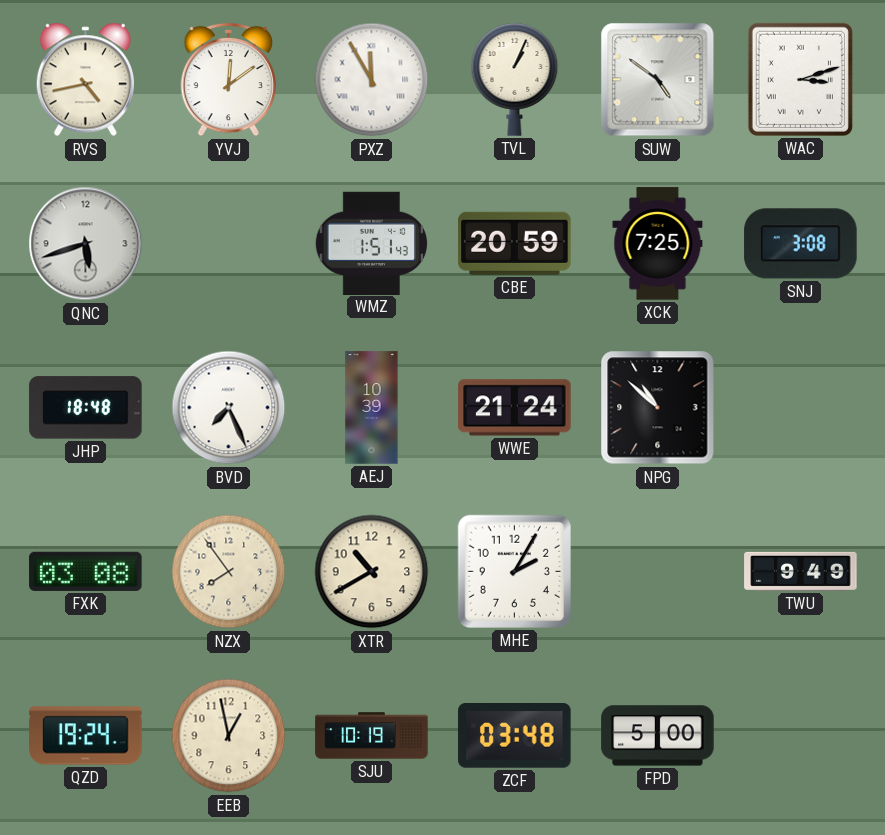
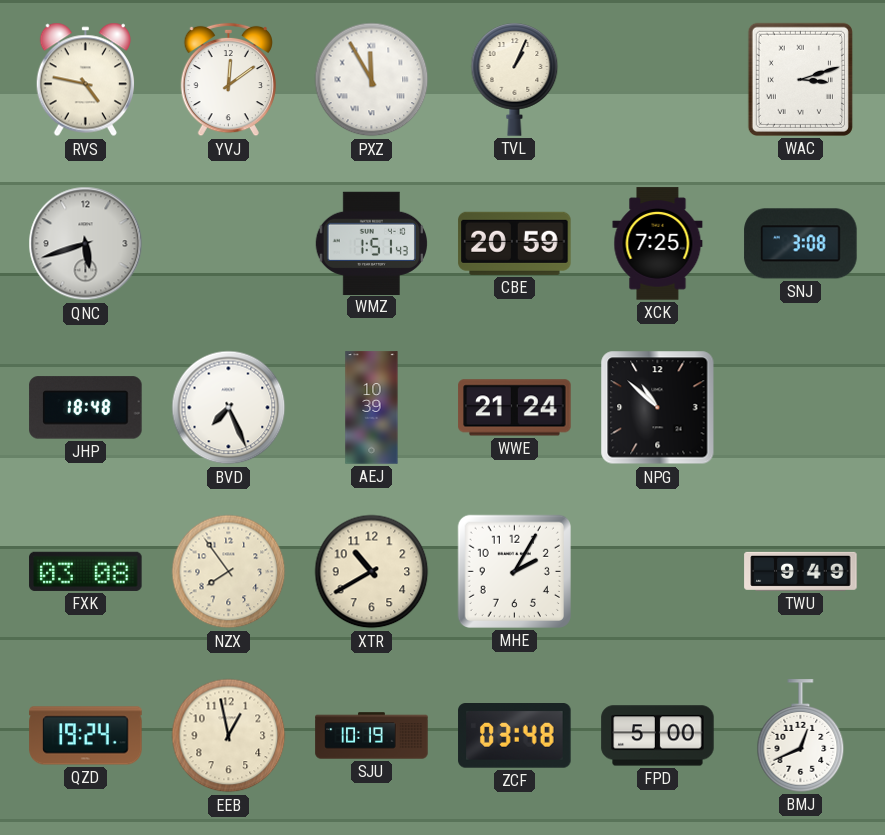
RVS: 4:43 -> 4:47
SUW: 4:51 -> none
BMJ: none -> 12:41
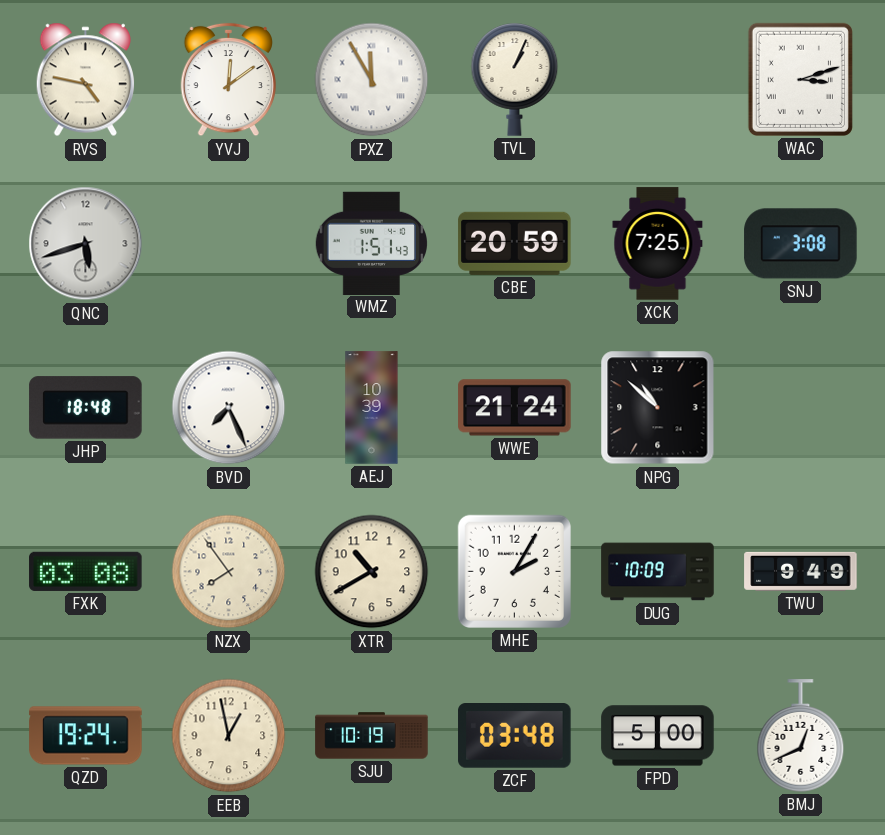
DUG: none -> 10:09
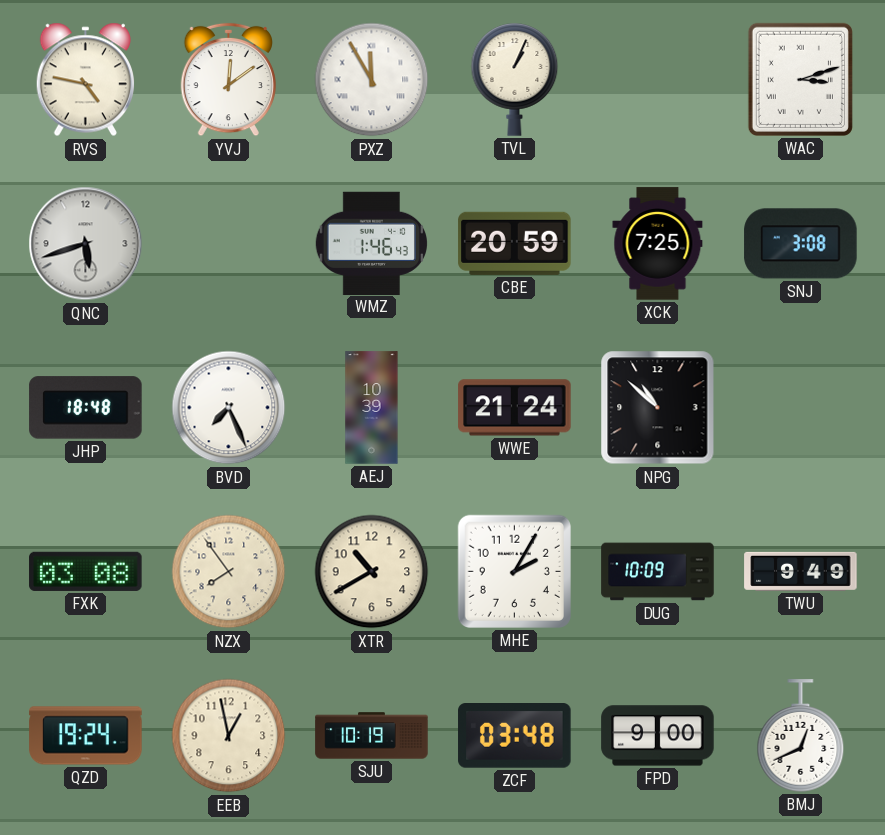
WMZ: 1:51 -> 1:46
FPD: 5:00 -> 9:00
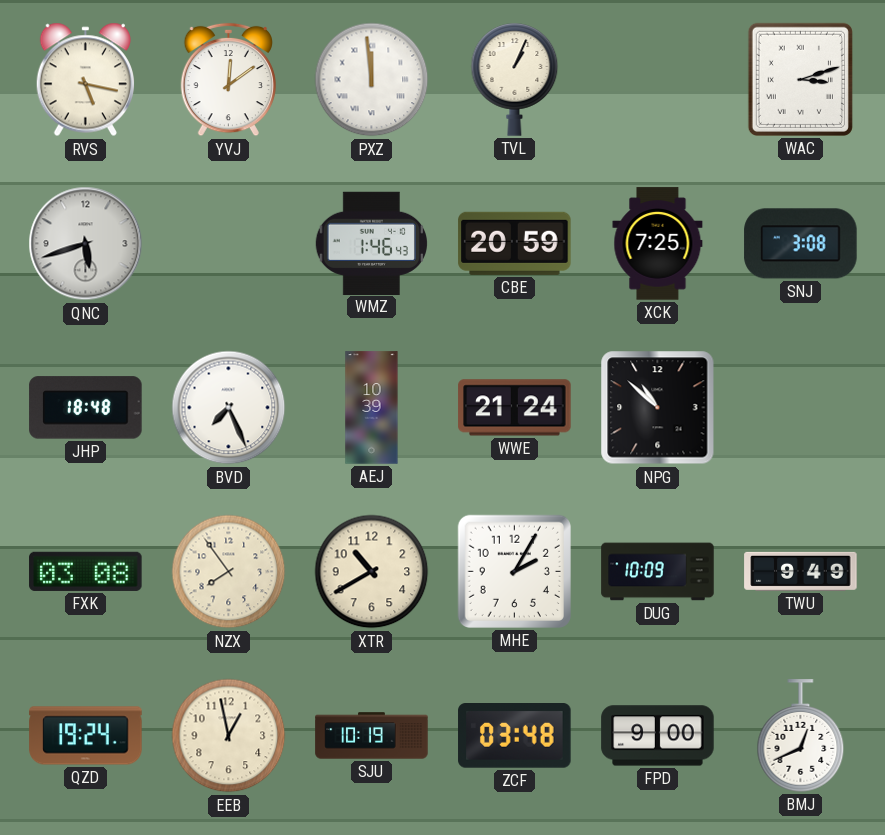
RVS: 4:47 -> 5:17
PXZ: 11:55 -> 11:59
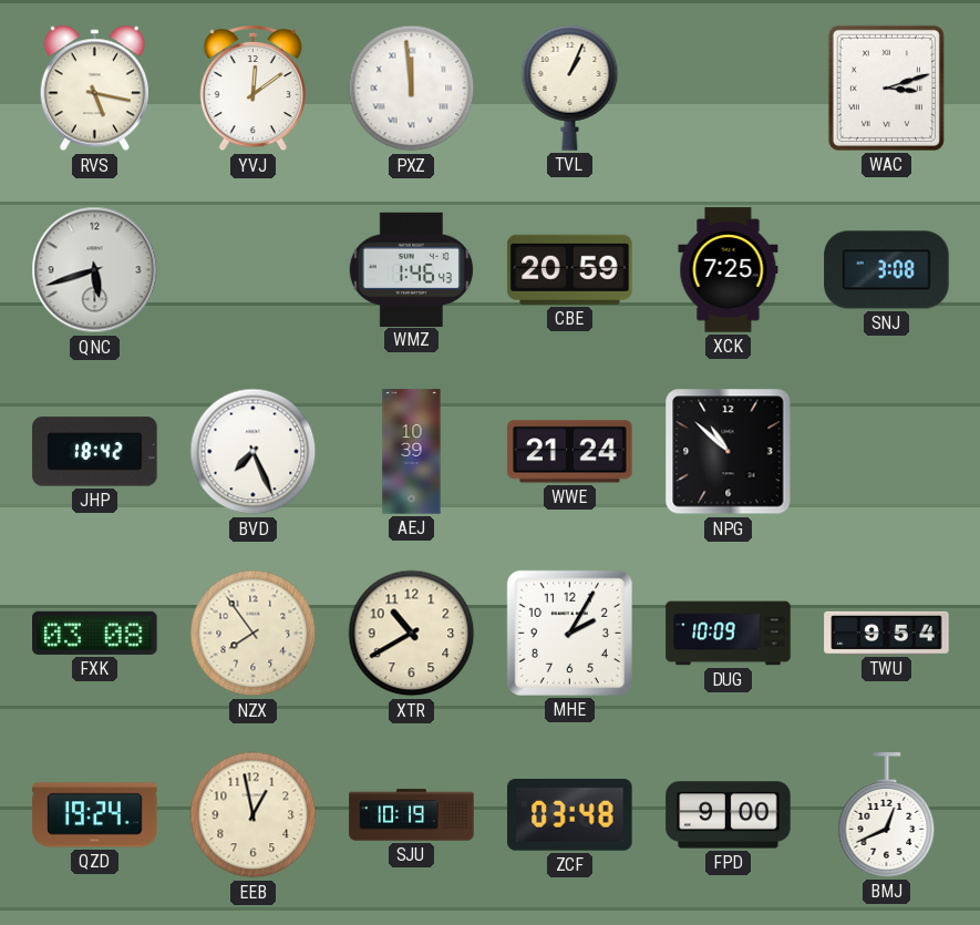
JHP: 18:48 -> 18:42
TWU: 9:49 -> 9:54
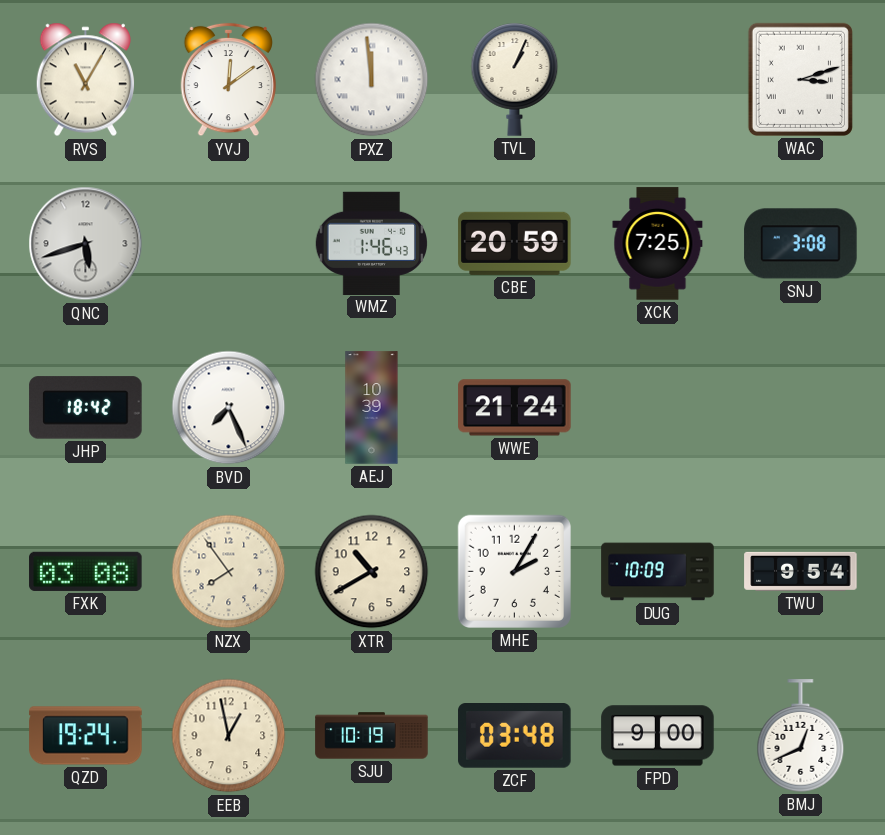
RVS: 5:17 -> 11:05
NPG: 10:52 -> none
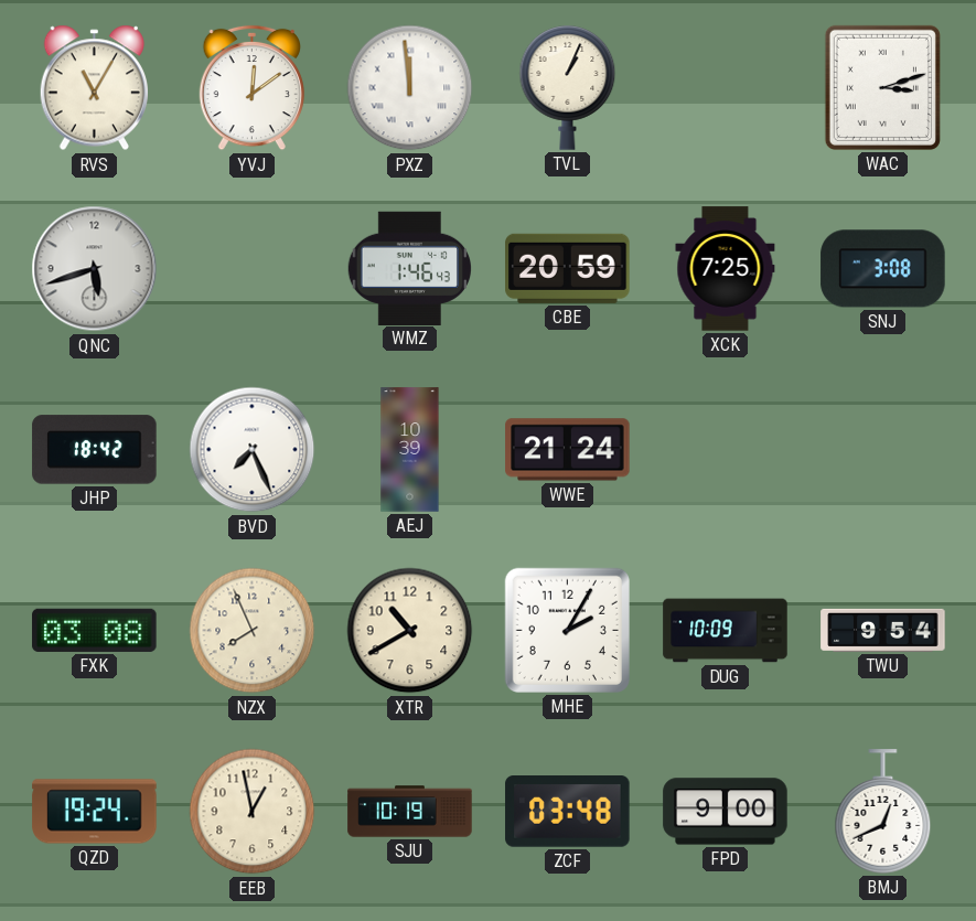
NZX: 7:54 -> 7:56
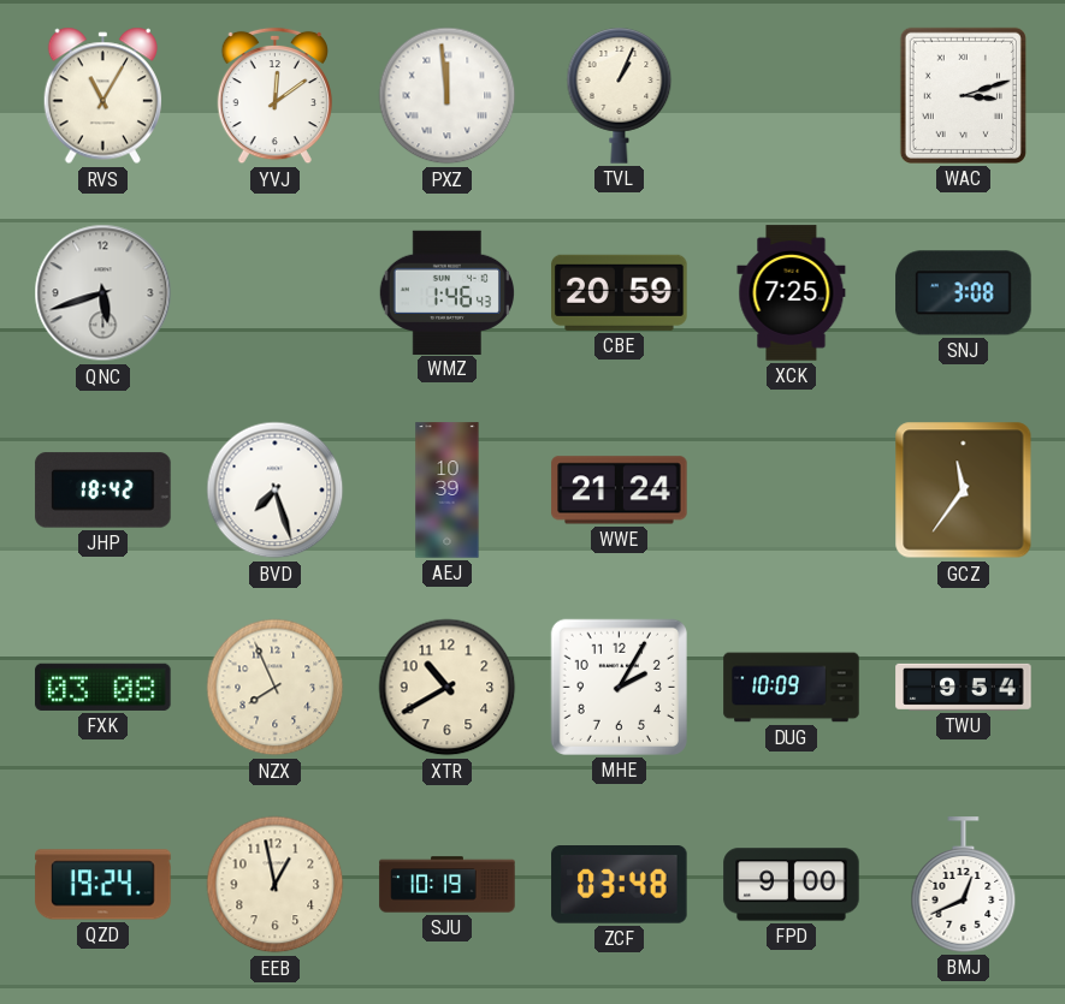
BVD: 7:26 -> 7:27
GCZ: none -> 11:36
